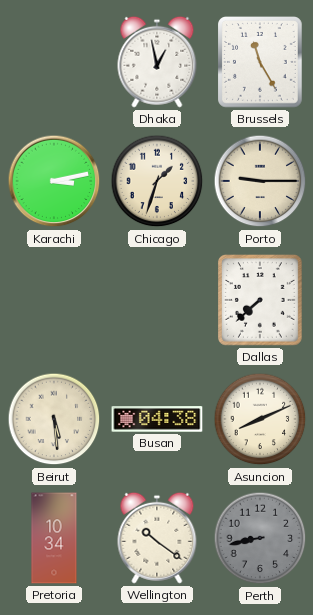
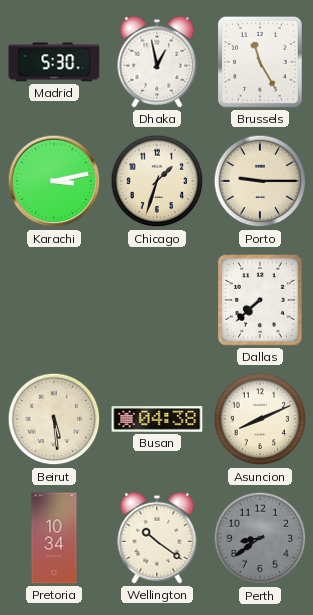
Madrid: none -> 5:30
Perth: 8:43 -> 8:39
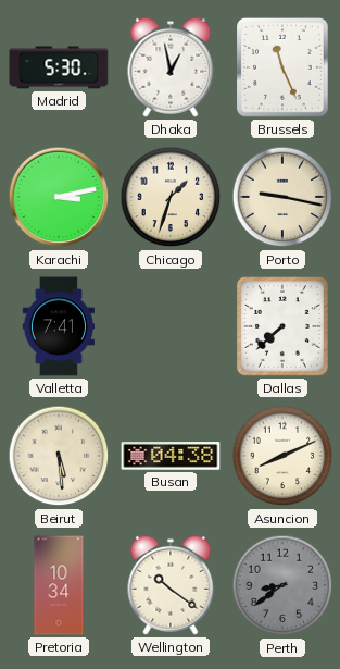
Brussels: 11:25 -> 11:26
Porto: 9:15 -> 9:17
Valletta: none -> 7:41
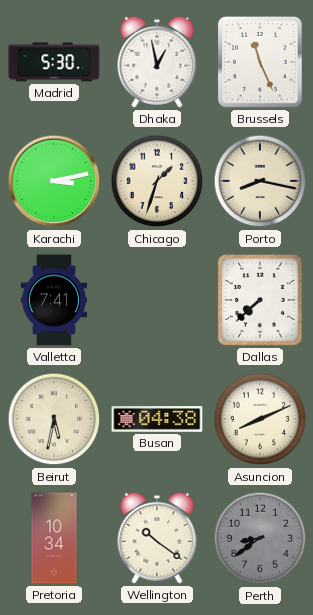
Porto: 9:17 -> 8:17
Beirut: 5:29 -> 5:32
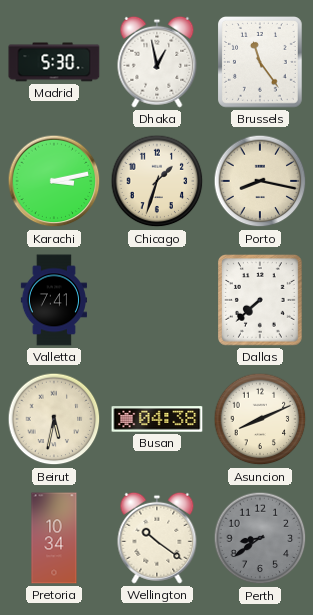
Brussels: 11:26 -> 11:24
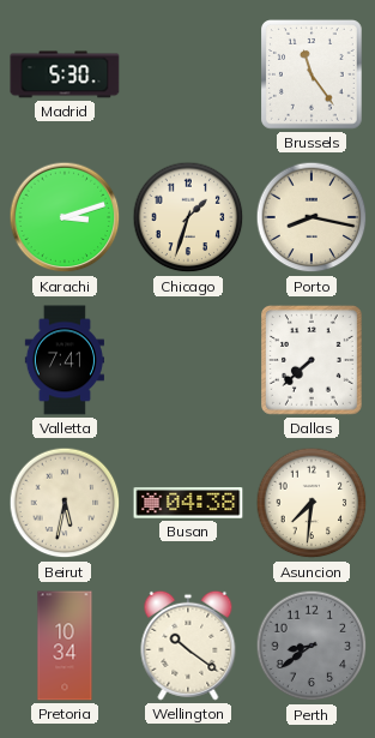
Dhaka: 12:58 -> none
Karachi: 3:13 -> 3:12
Asuncion: 8:11 -> 7:31
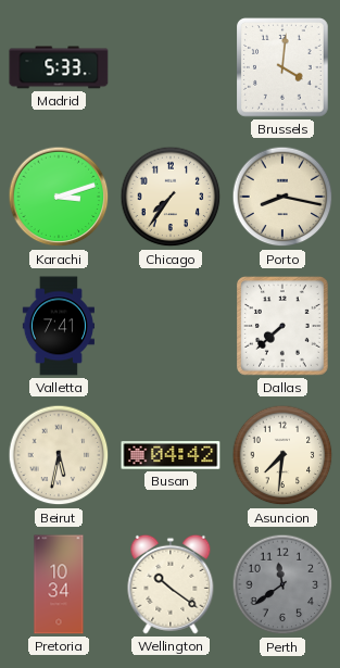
Madrid: 5:30 -> 5:33
Brussels: 11:24 -> 4:01
Chicago: 1:33 -> 7:36
Busan: 04:38 -> 04:42
Perth: 8:39 -> 11:39
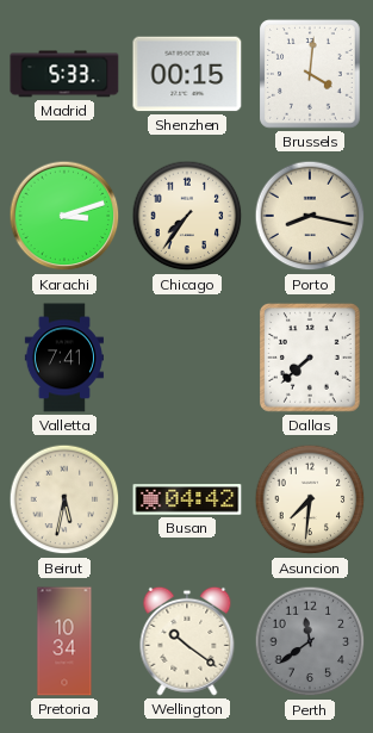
Shenzhen: none -> 00:15
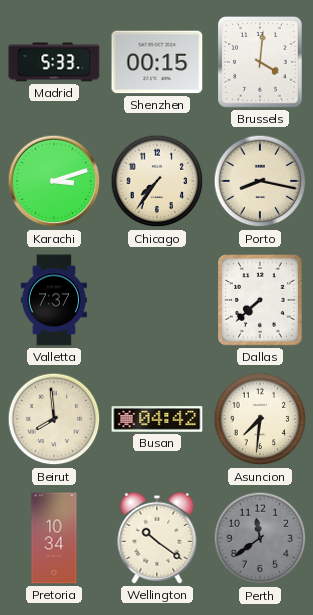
Valletta: 7:41 -> 7:37
Beirut: 5:32 -> 7:59
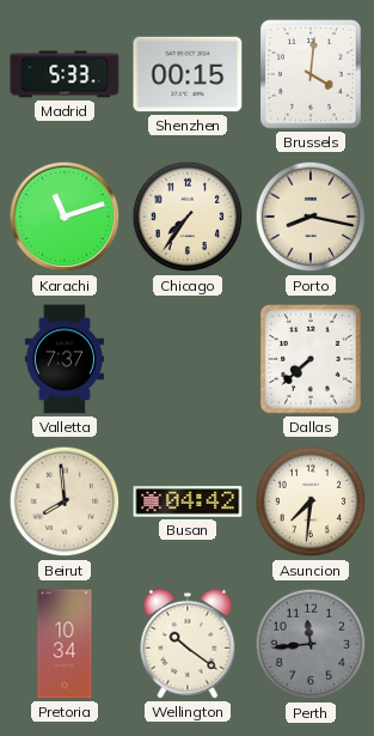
Karachi: 3:12 -> 11:12
Perth: 11:39 -> 11:44
